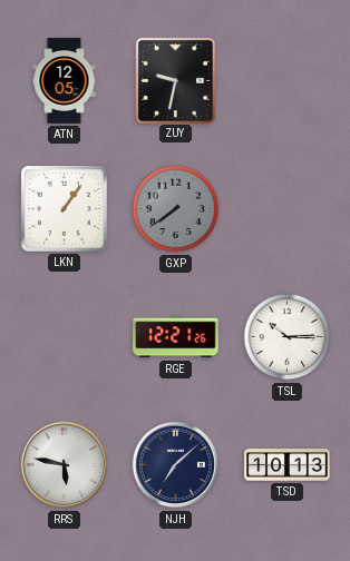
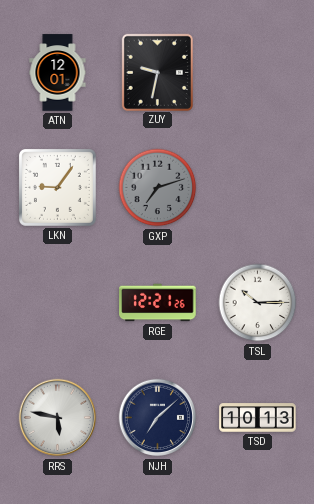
ATN: 12:05 -> 12:01
LKN: 1:06 -> 9:06
GXP: 7:39 -> 7:12
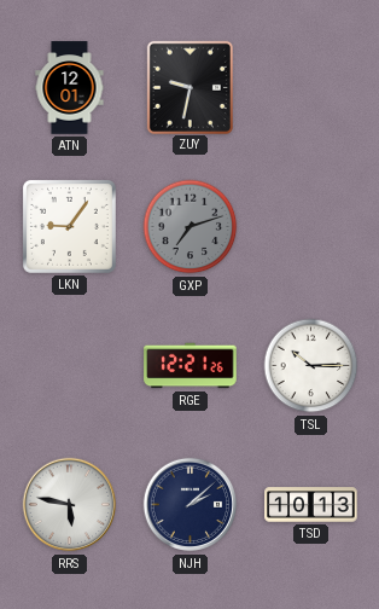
NJH: 7:08 -> 2:08
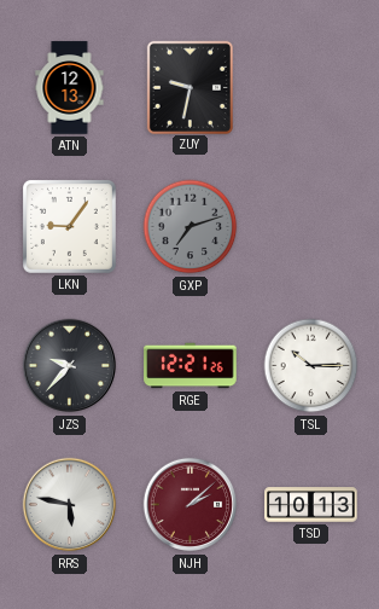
ATN: 12:01 -> 12:13
JZS: none -> 9:37
NJH dial: navy -> burgundy
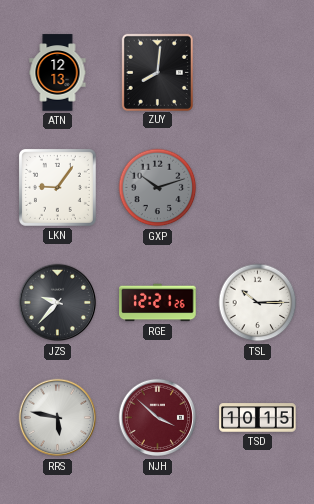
ZUY: 9:32 -> 8:01
GXP: 7:12 -> 10:12
NJH: 2:08 -> 3:52
TSD: 10:13 -> 10:15
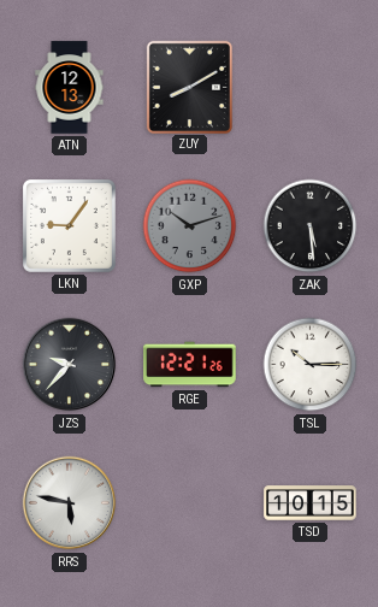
ZUY: 8:01 -> 8:10
ZAK: none -> 5:29
NJH: 3:52 -> none
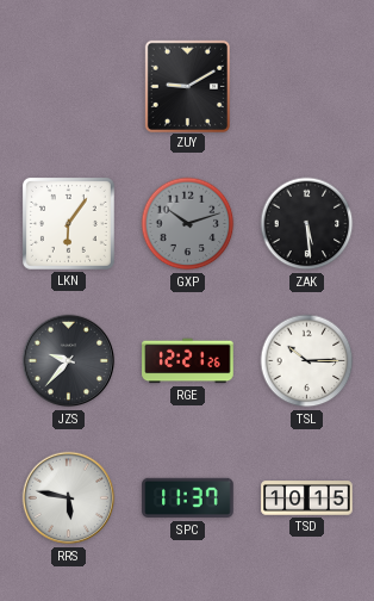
ATN: 12:13 -> none
ZUY: 8:10 -> 9:10
LKN: 9:06 -> 6:06
SPC: none -> 11:37
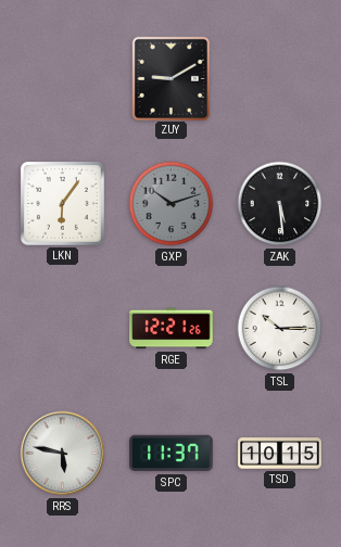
JZS: 9:37 -> none
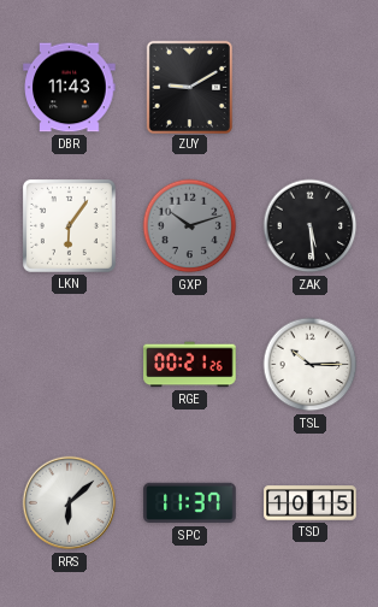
DBR: none -> 11:43
RGE: 12:21 -> 00:21
RRS: 5:47 -> 6:08
